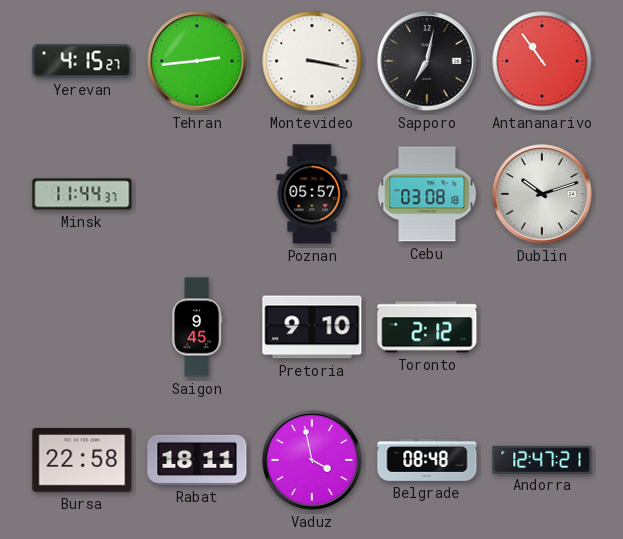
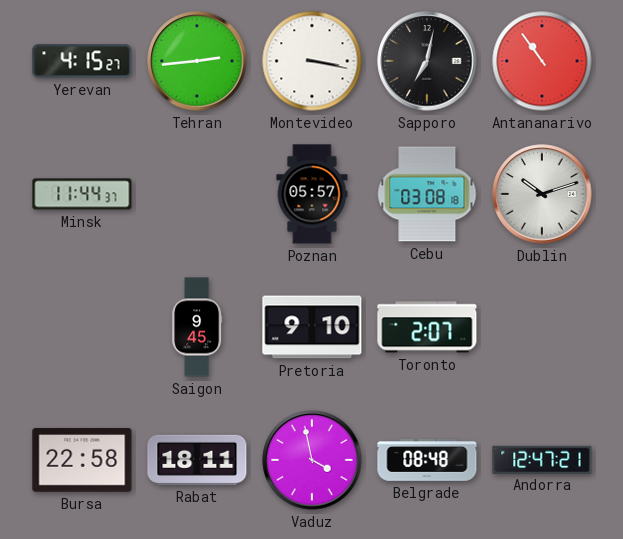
Toronto: 2:12 -> 2:07
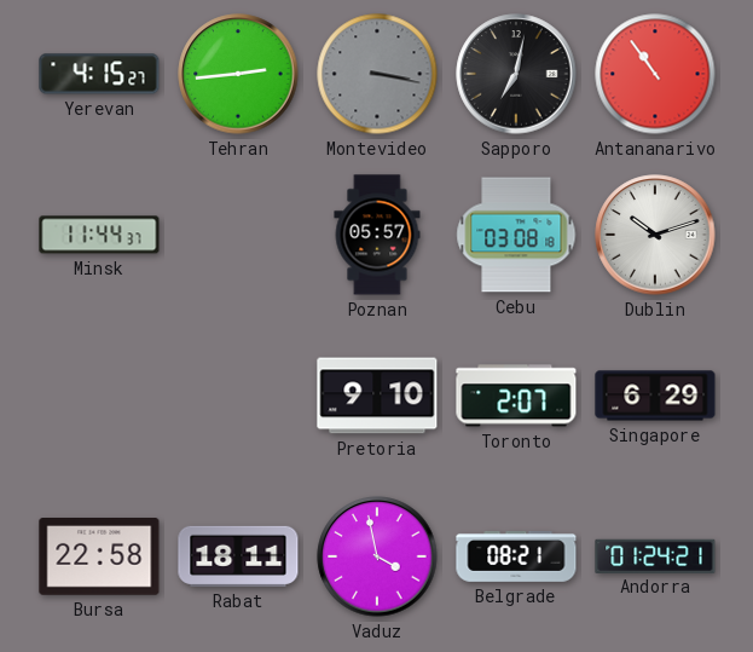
Montevideo dial: white -> grey
Saigon: 9:45 -> none
Singapore: none -> 6:29
Belgrade: 08:48 -> 08:21
Andorra: 12:47 -> 01:24
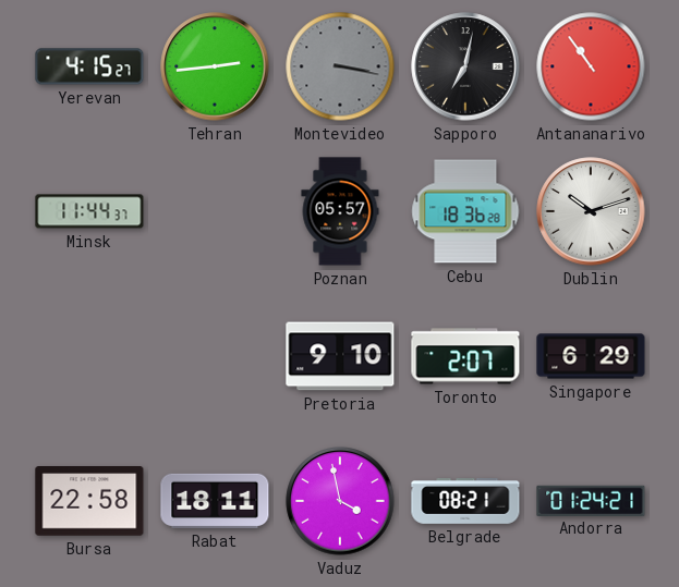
Cebu: 03:08 -> 18:36
